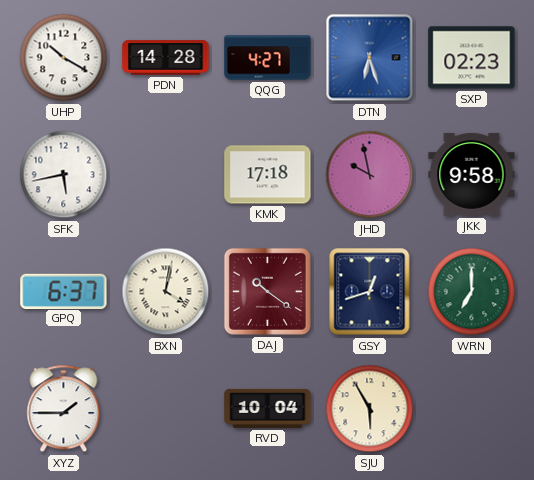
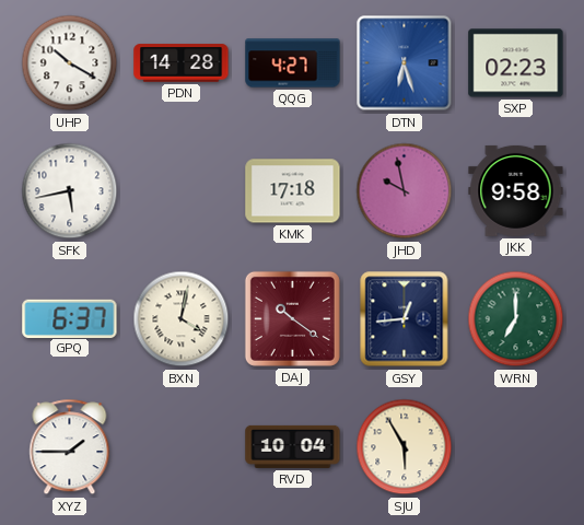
GSY: 12:42 -> 12:44
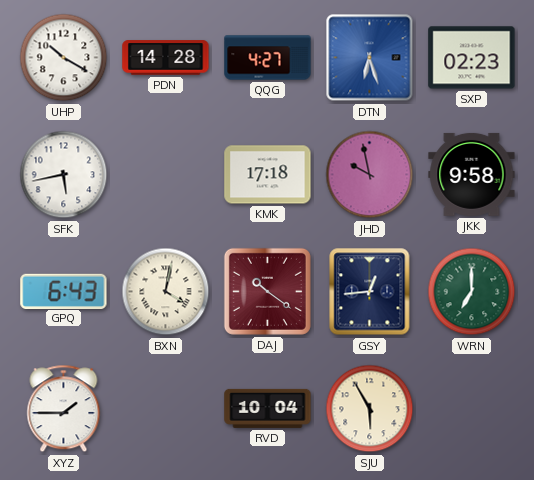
GPQ: 6:37 -> 6:43
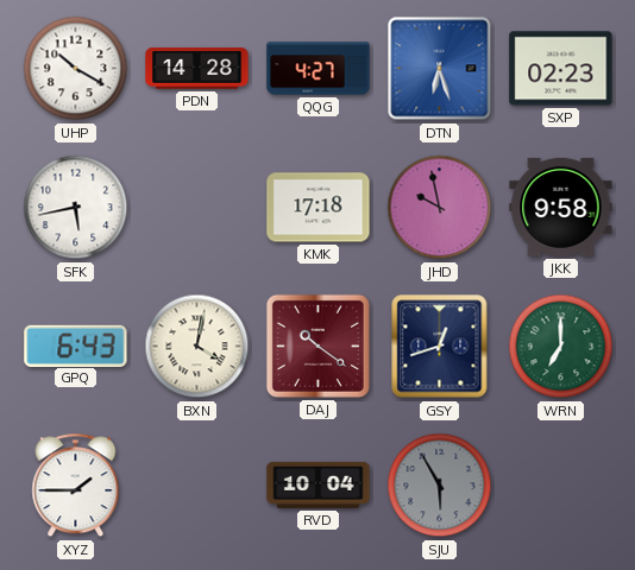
GSY: 12:44 -> 12:42
SJU dial: cream -> grey
